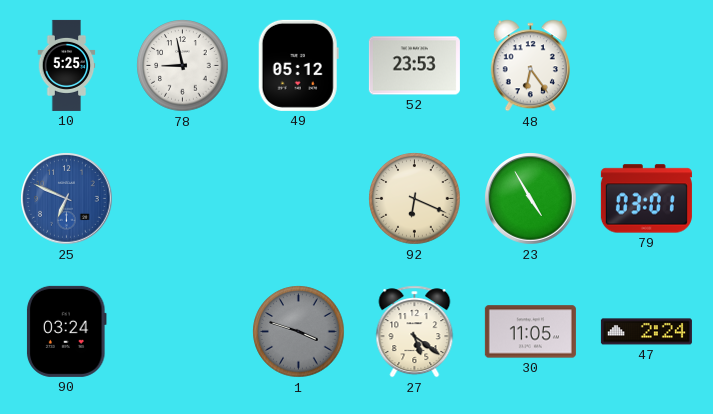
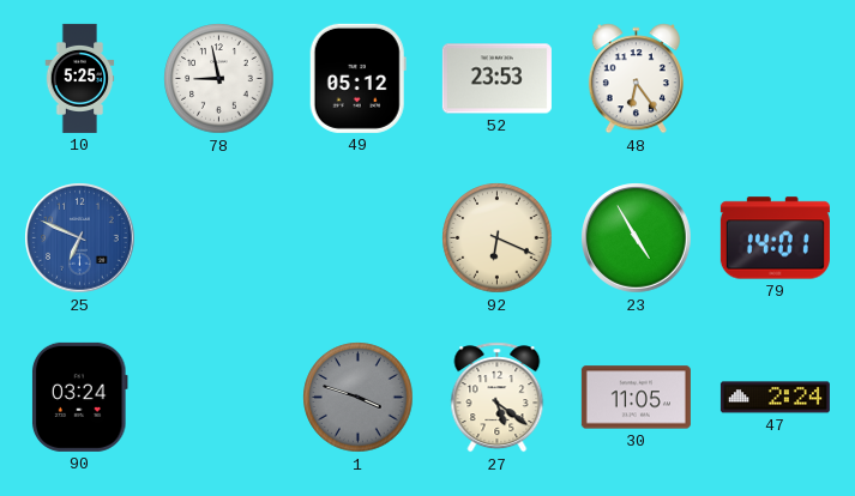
79: 03:01 -> 14:01
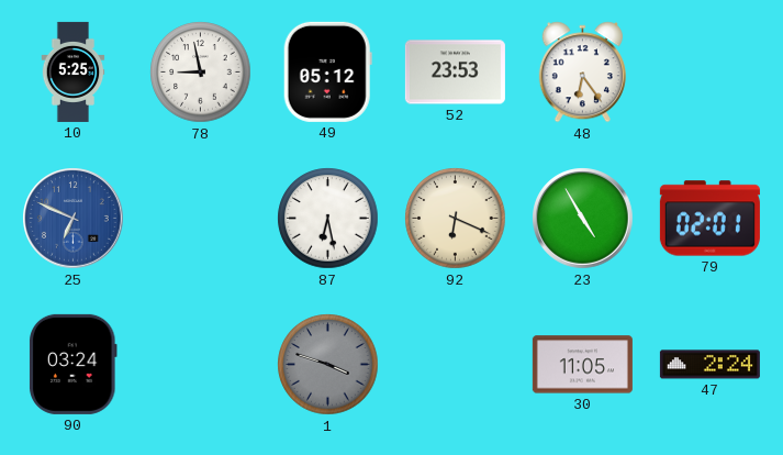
87: none -> 6:28
79: 14:01 -> 02:01
27: 5:21 -> none
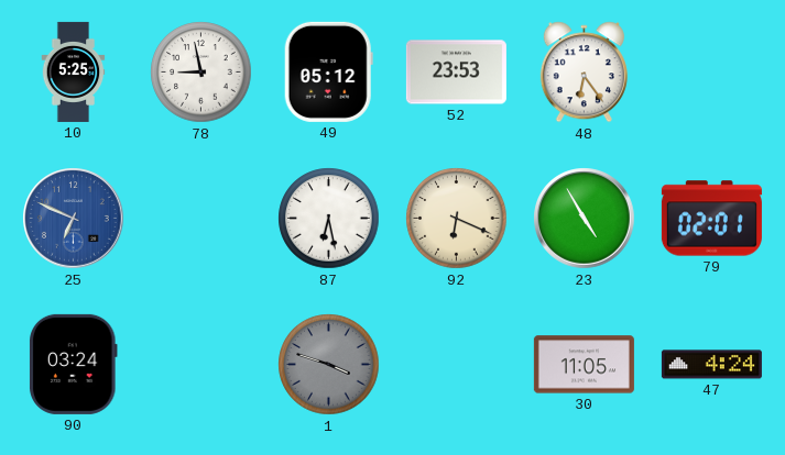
47: 2:24 -> 4:24
